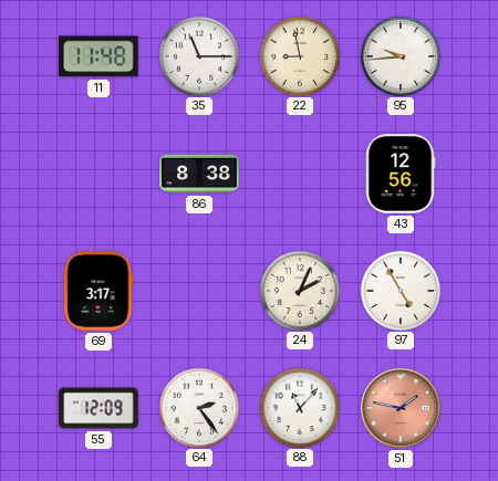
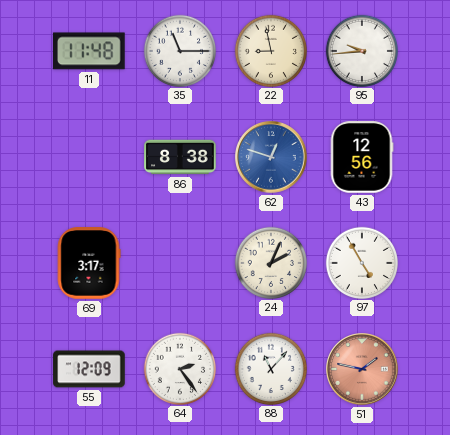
62: none -> 12:48
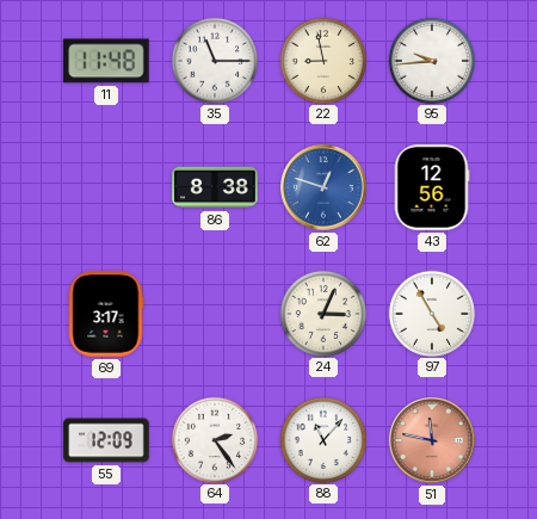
24: 2:04 -> 3:04
51: 1:47 -> 11:47
